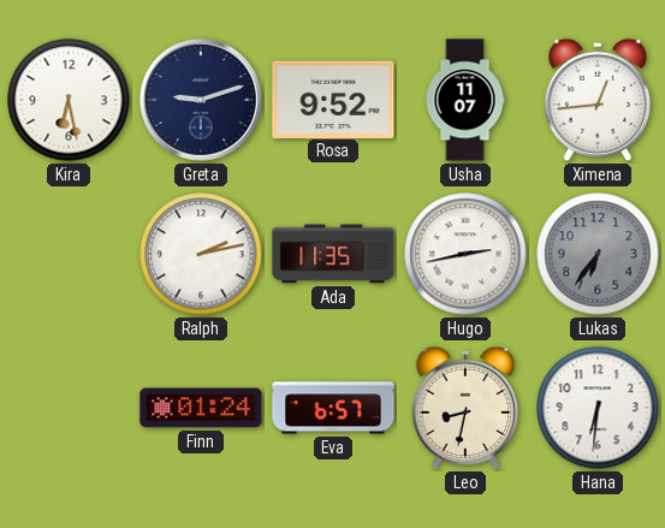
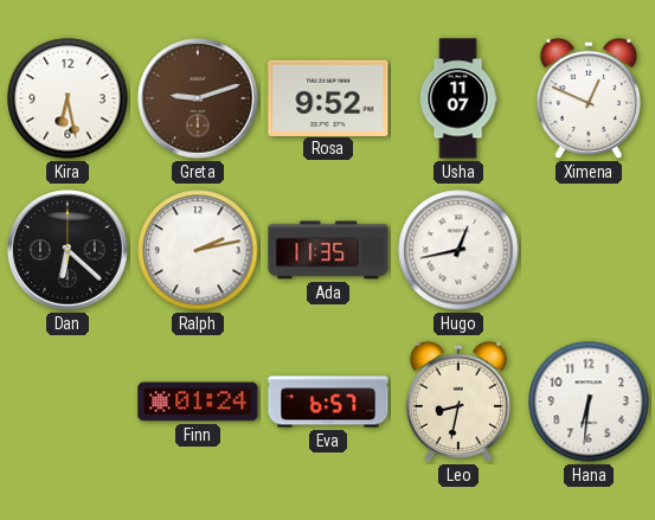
Greta dial: navy -> brown
Ximena: 12:44 -> 12:49
Dan: none -> 6:22
Hugo: 2:43 -> 12:43
Lukas: 6:36 -> none
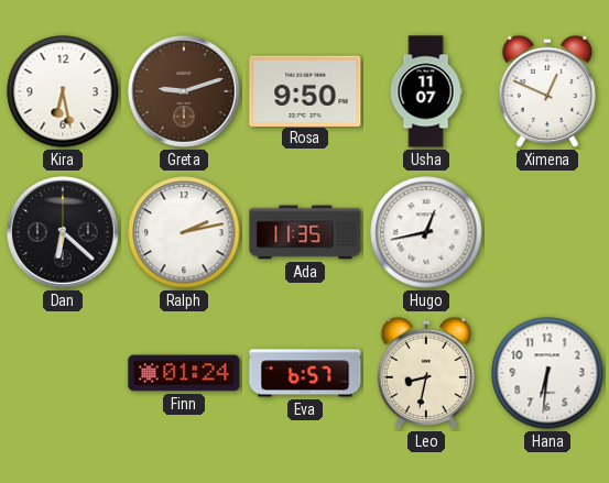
Rosa: 9:52 -> 9:50
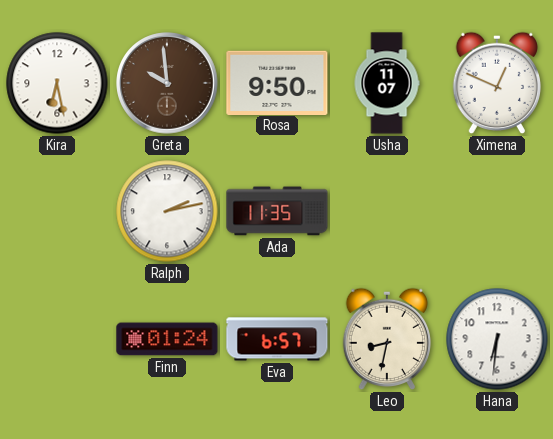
Greta: 9:12 -> 9:59
Dan: 6:22 -> none
Hugo: 12:43 -> none
